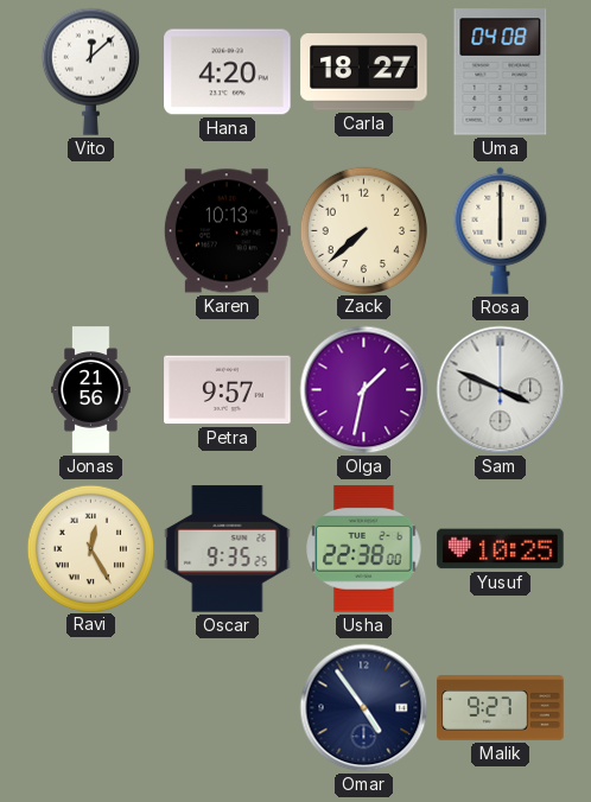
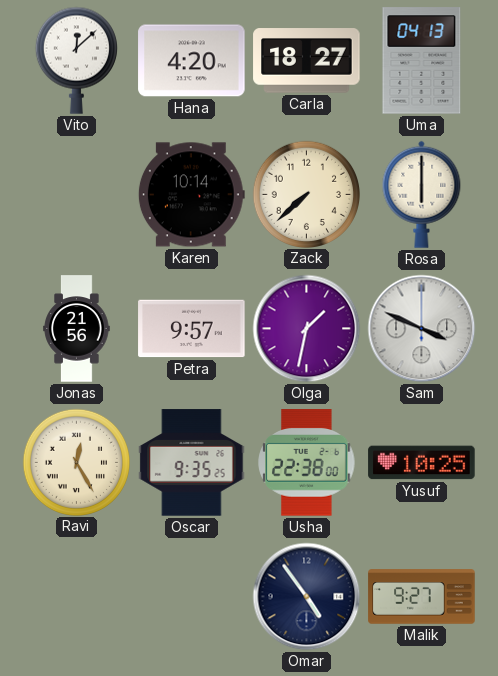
Uma: 04:08 -> 04:13
Karen: 10:13 -> 10:14
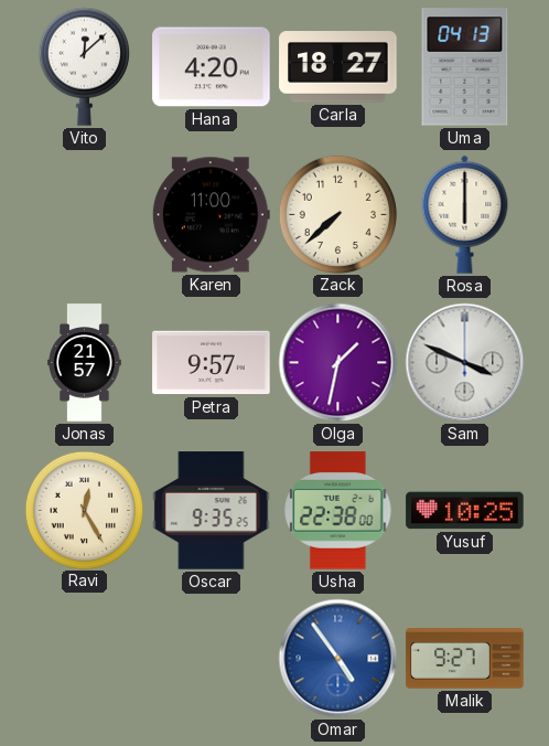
Karen: 10:14 -> 11:00
Jonas: 21:56 -> 21:57
Omar dial: navy -> blue
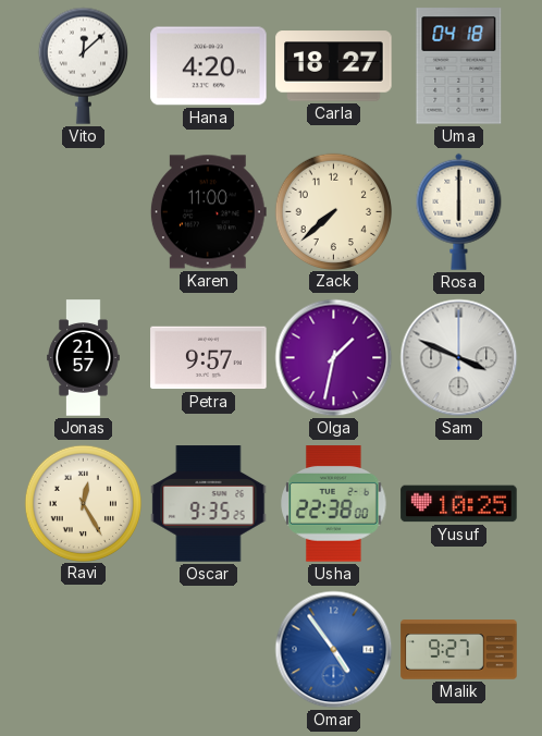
Uma: 04:13 -> 04:18
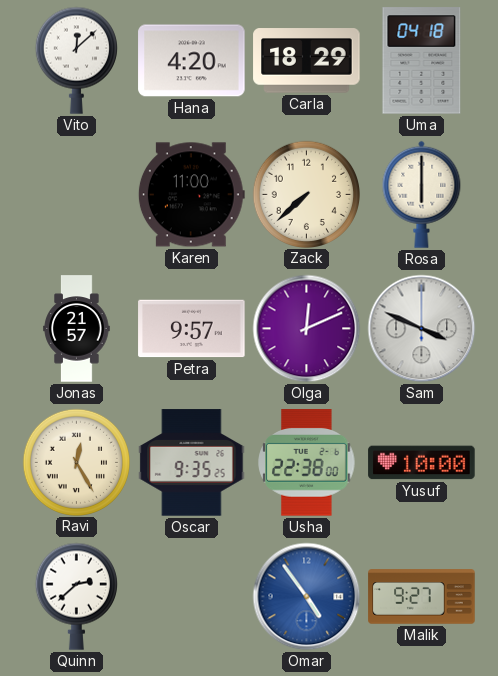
Carla: 18:27 -> 18:29
Olga: 1:32 -> 12:11
Yusuf: 10:25 -> 10:00
Quinn: none -> 2:38
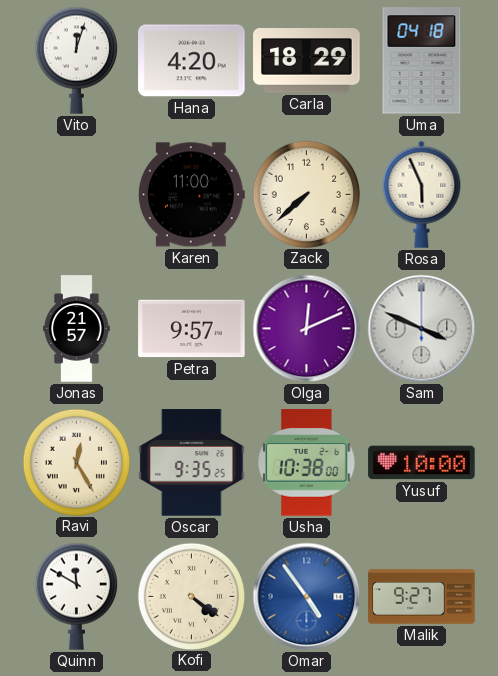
Vito: 12:08 -> 12:03
Rosa: 6:00 -> 5:56
Usha: 22:38 -> 10:38
Quinn: 2:38 -> 11:50
Kofi: none -> 4:21
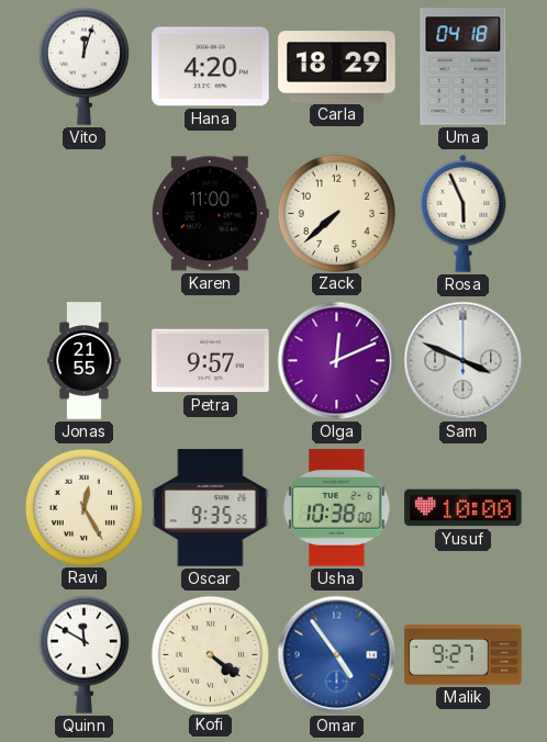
Jonas: 21:57 -> 21:55
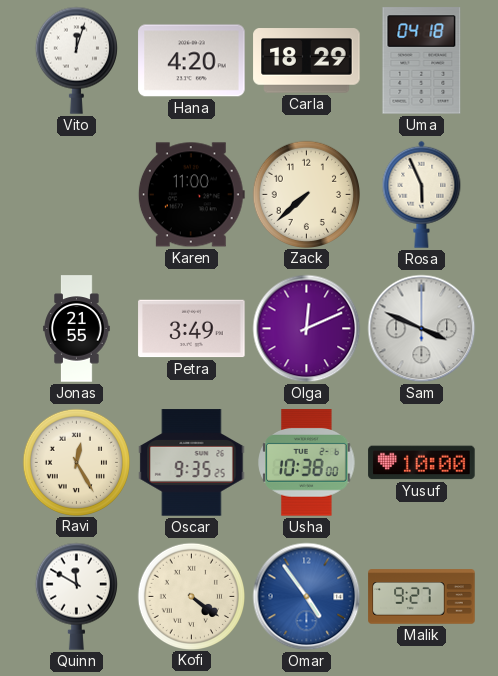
Petra: 9:57 -> 3:49
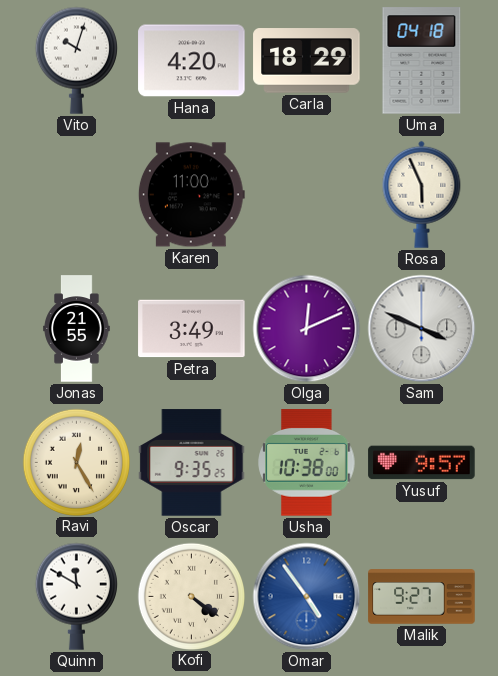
Vito: 12:03 -> 10:03
Zack: 7:38 -> none
Yusuf: 10:00 -> 9:57
